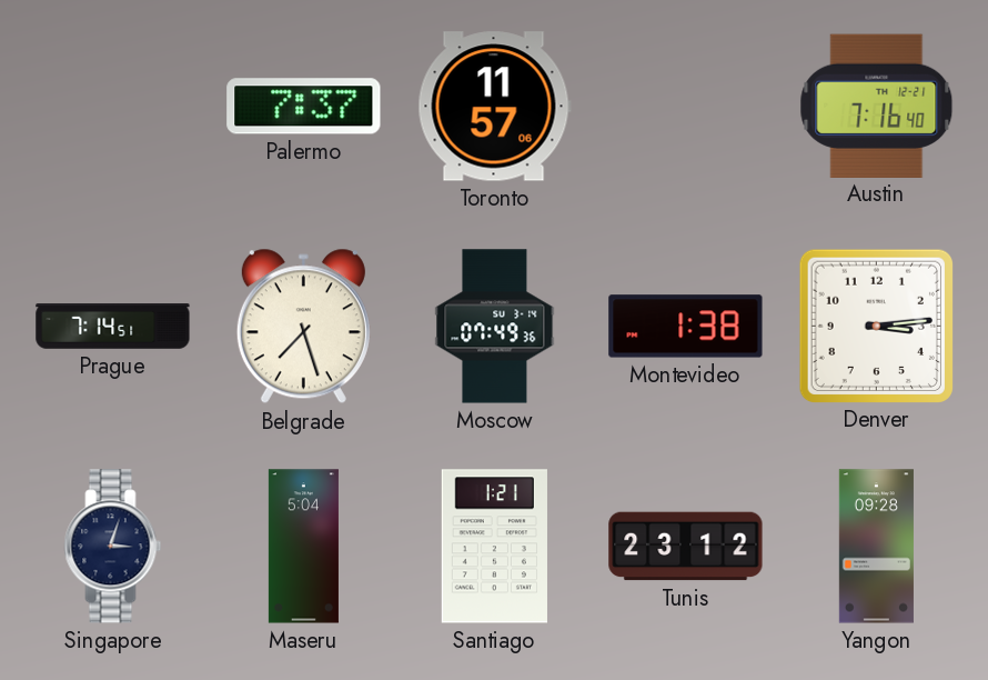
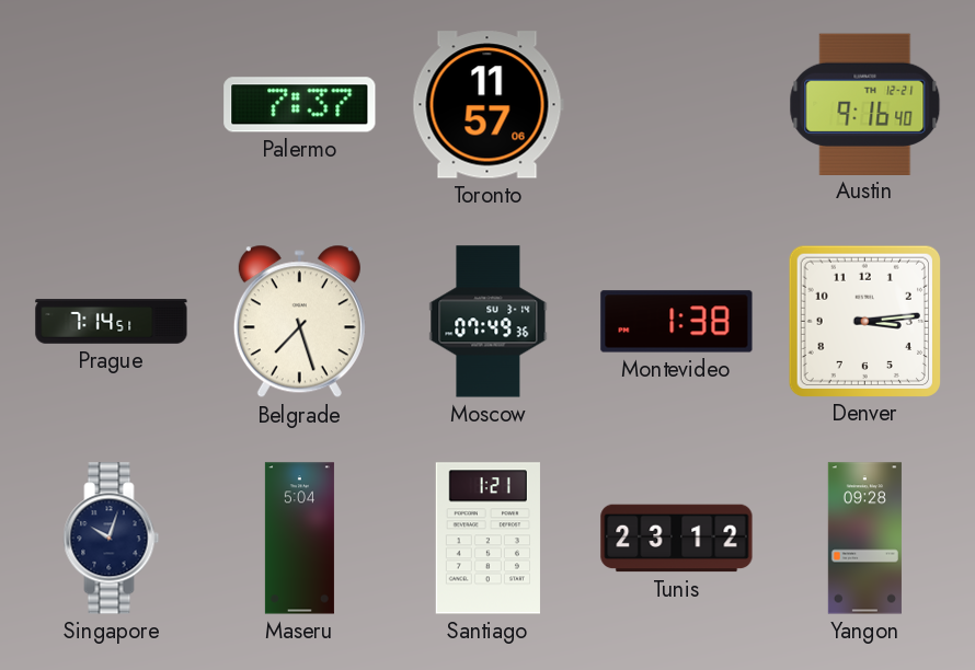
Austin: 7:16 -> 9:16
Singapore: 3:03 -> 10:03
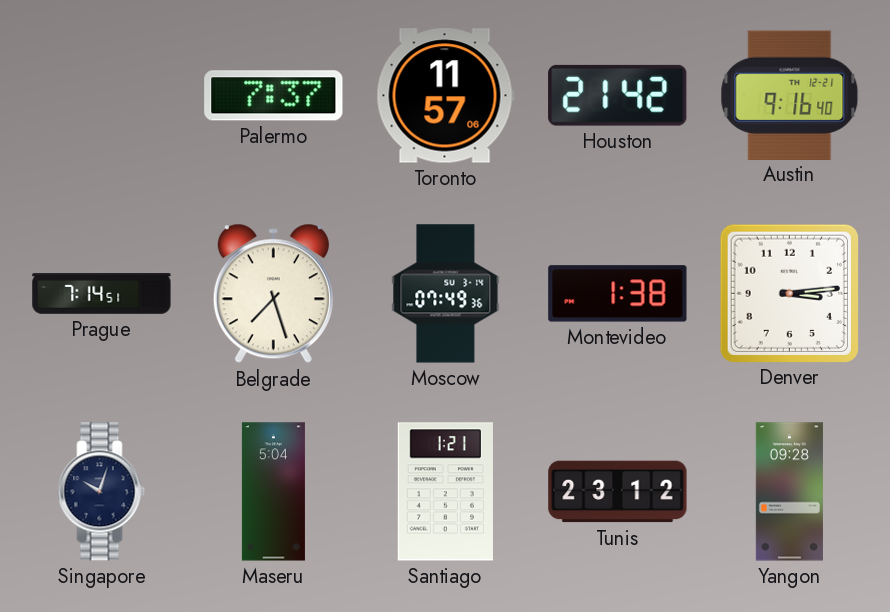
Houston: none -> 21:42
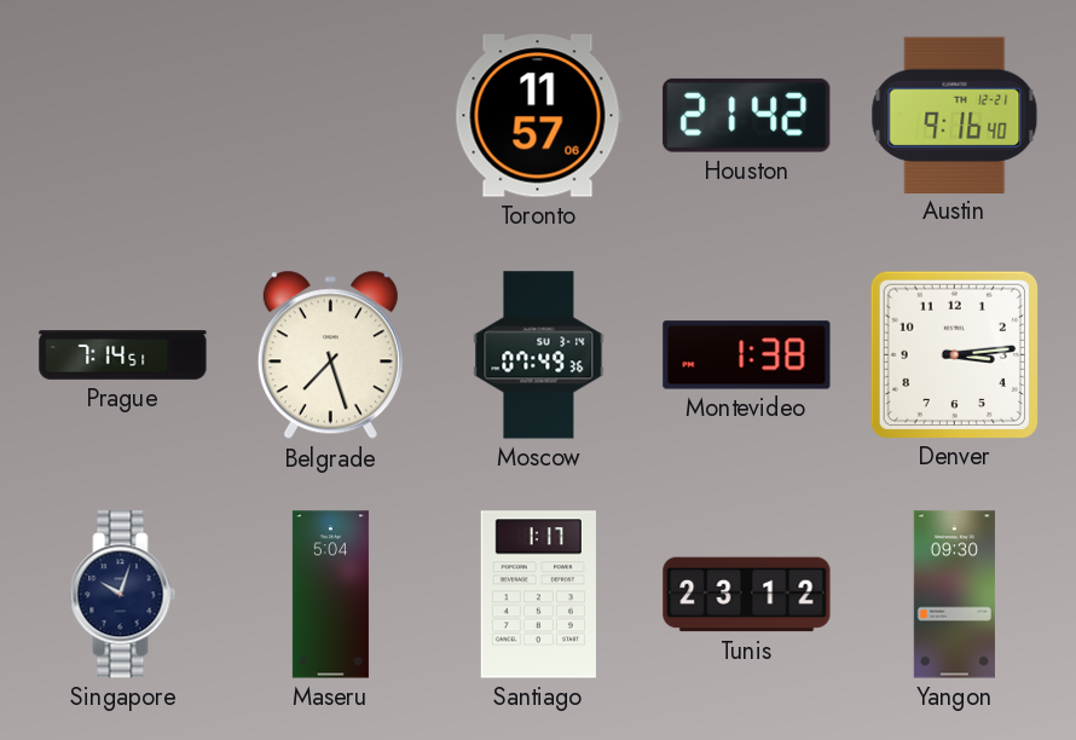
Palermo: 7:37 -> none
Santiago: 1:21 -> 1:17
Yangon: 09:28 -> 09:30
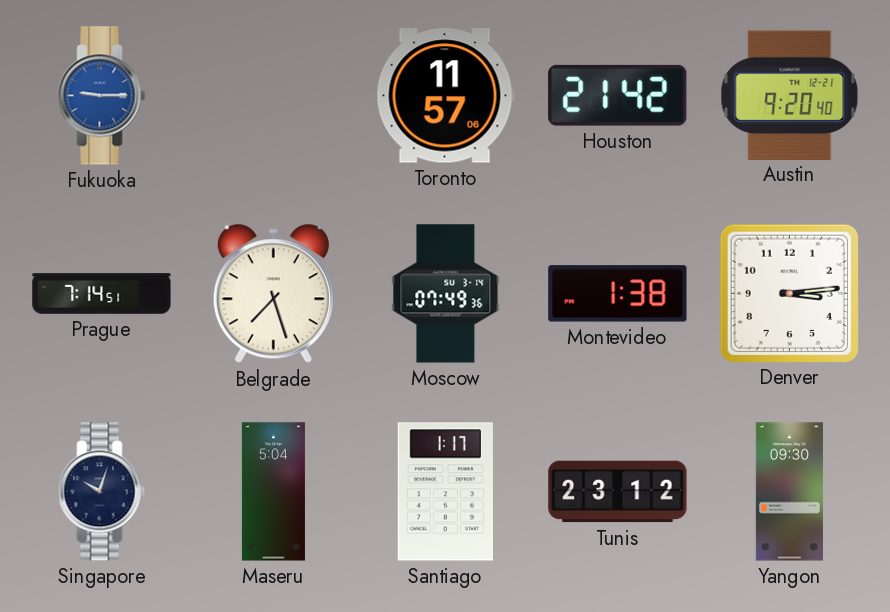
Fukuoka: none -> 9:15
Austin: 9:16 -> 9:20
